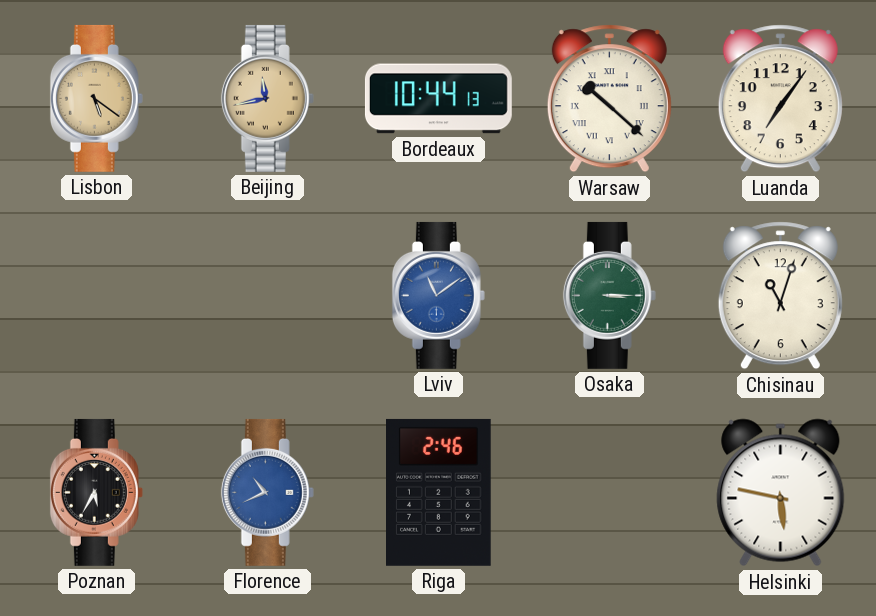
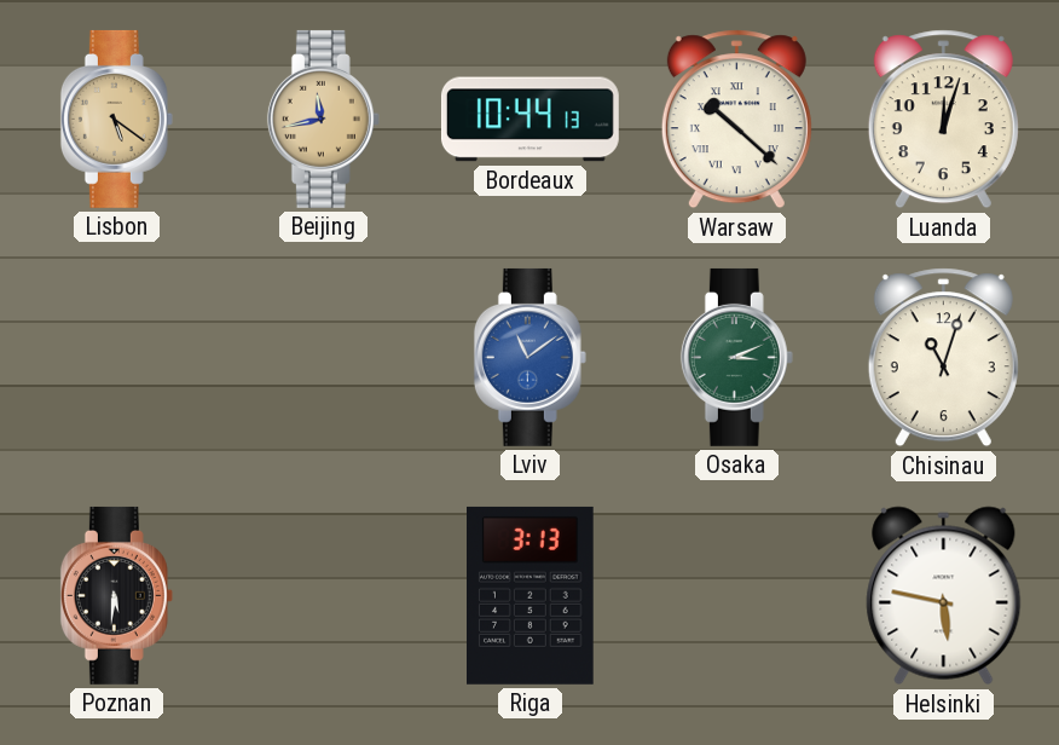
Luanda: 7:06 -> 12:03
Osaka: 3:15 -> 3:11
Poznan: 5:35 -> 5:31
Florence: 10:41 -> none
Riga: 2:46 -> 3:13
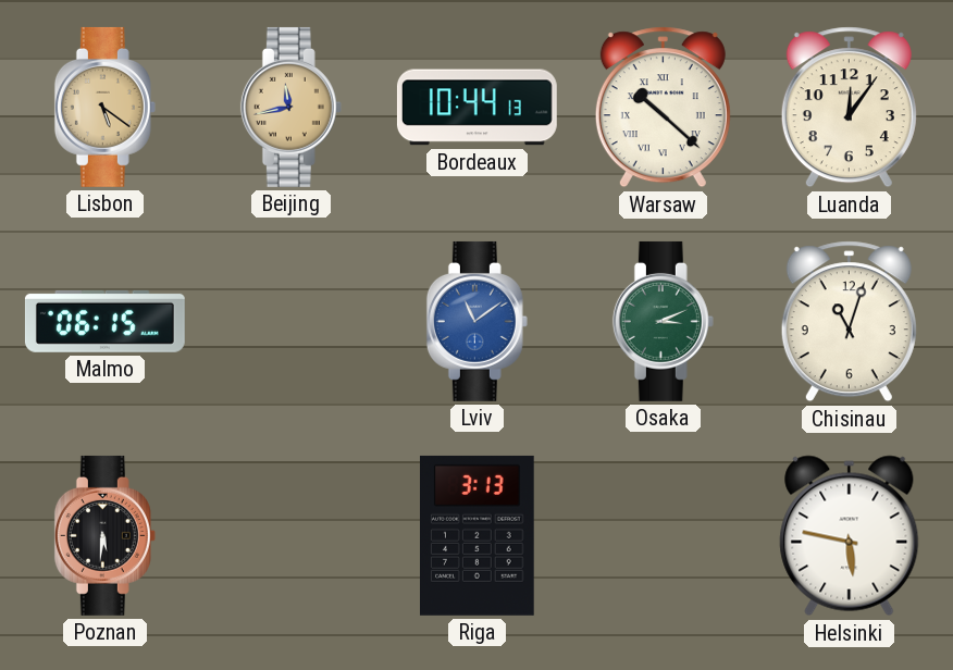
Luanda: 12:03 -> 12:06
Malmo: none -> 06:15
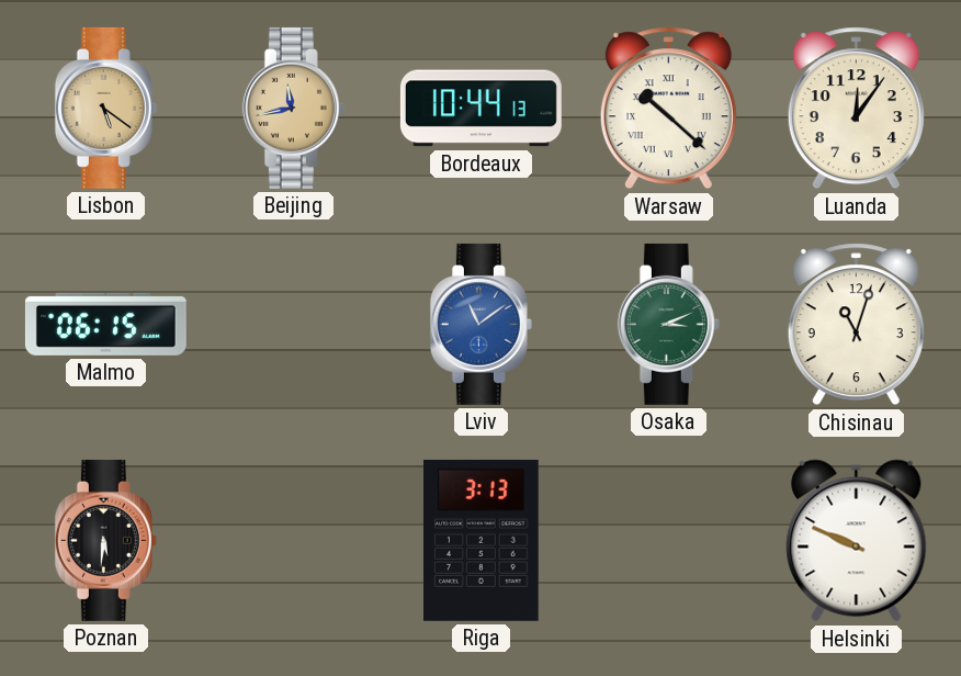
Helsinki: 5:47 -> 9:49
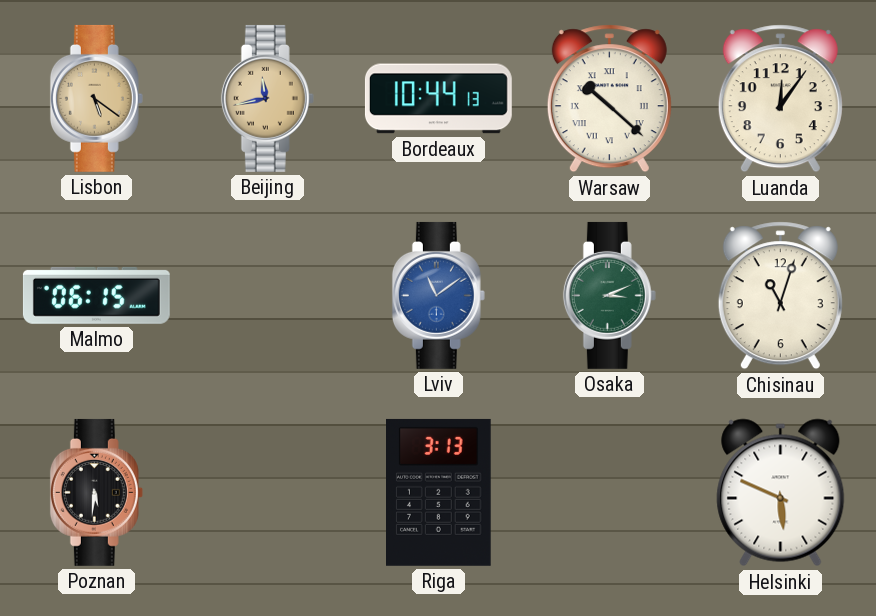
Helsinki: 9:49 -> 5:49
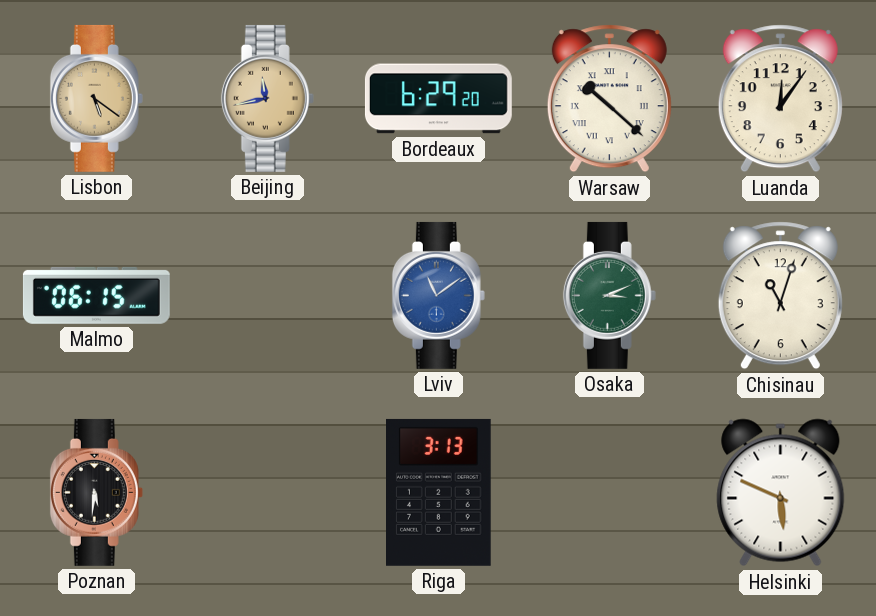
Bordeaux: 10:44 -> 6:29
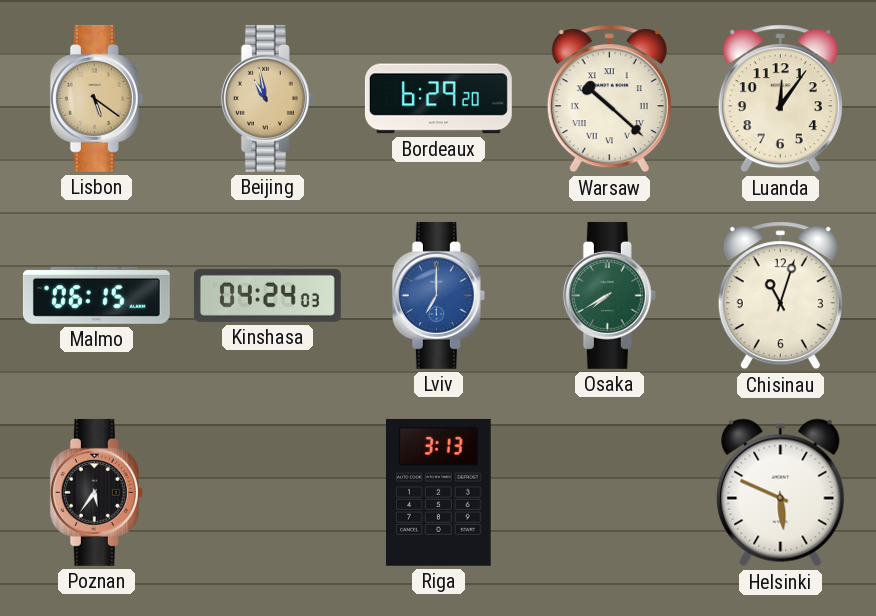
Beijing: 11:43 -> 10:58
Kinshasa: none -> 04:24
Lviv: 11:09 -> 7:00
Osaka: 3:11 -> 7:40
Poznan: 5:31 -> 5:36
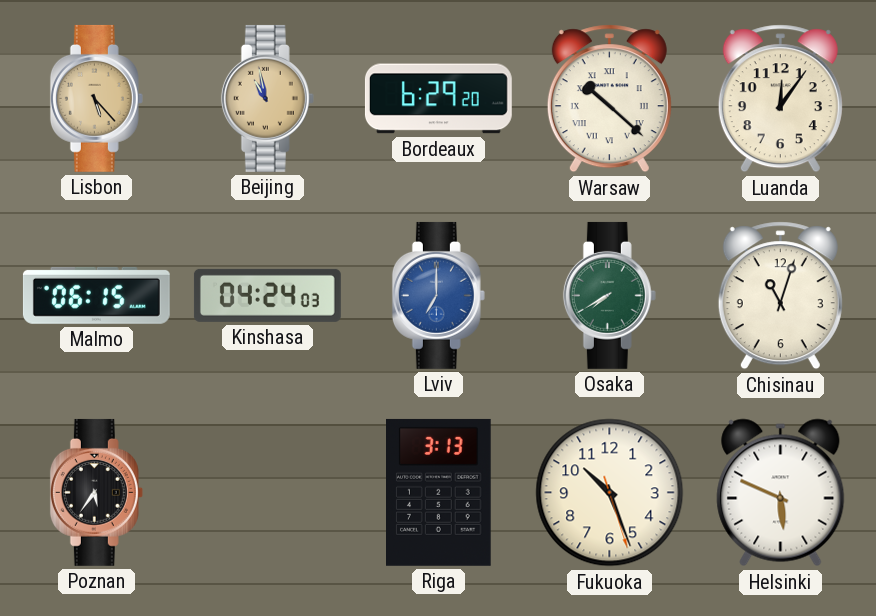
Lisbon: 5:21 -> 5:23
Fukuoka: none -> 10:26
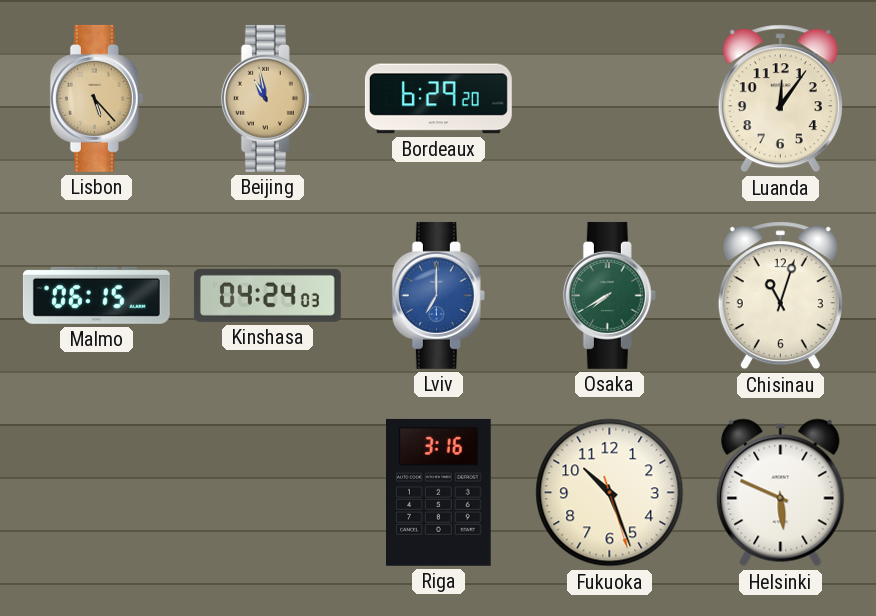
Warsaw: 10:22 -> none
Poznan: 5:36 -> none
Riga: 3:13 -> 3:16
